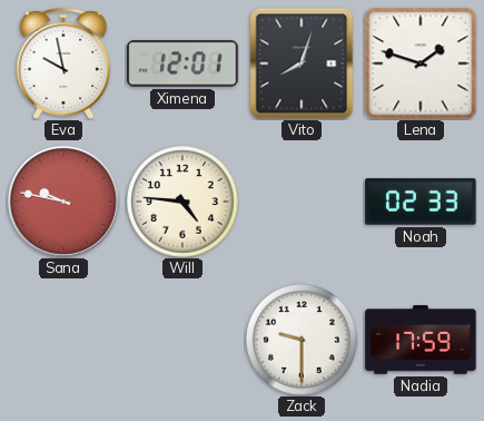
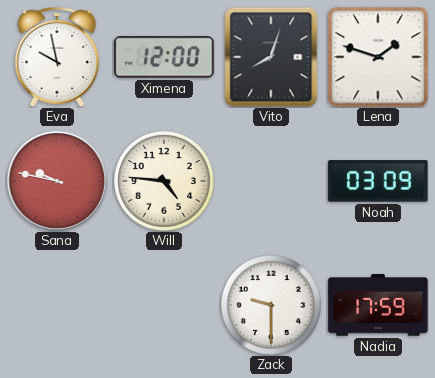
Ximena: 12:01 -> 12:00
Noah: 02:33 -> 03:09
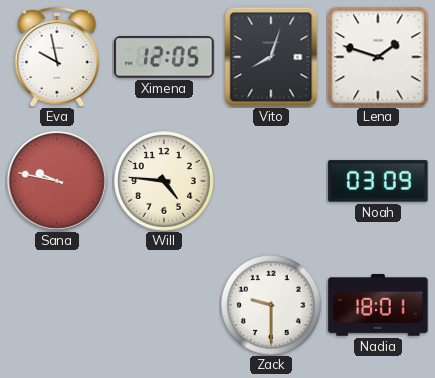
Ximena: 12:00 -> 12:05
Nadia: 17:59 -> 18:01
